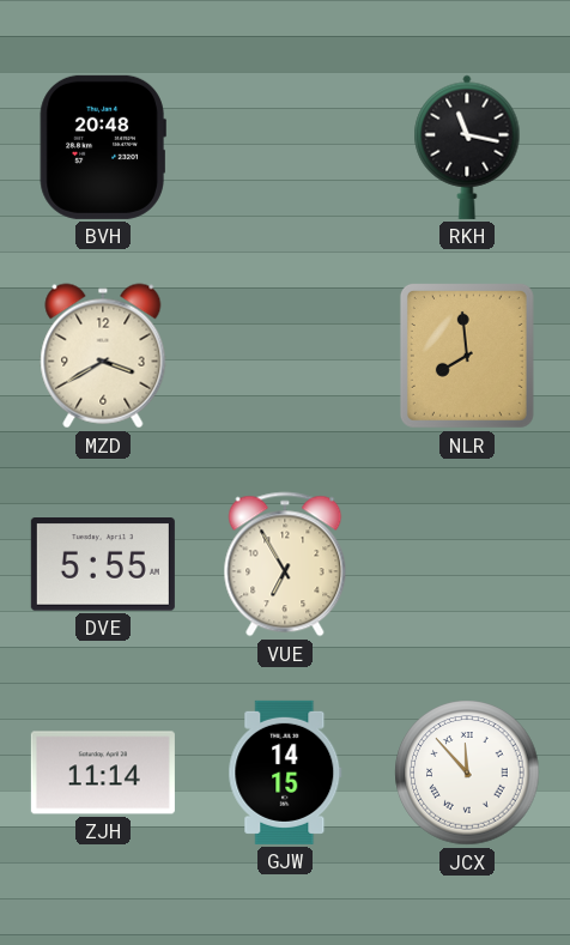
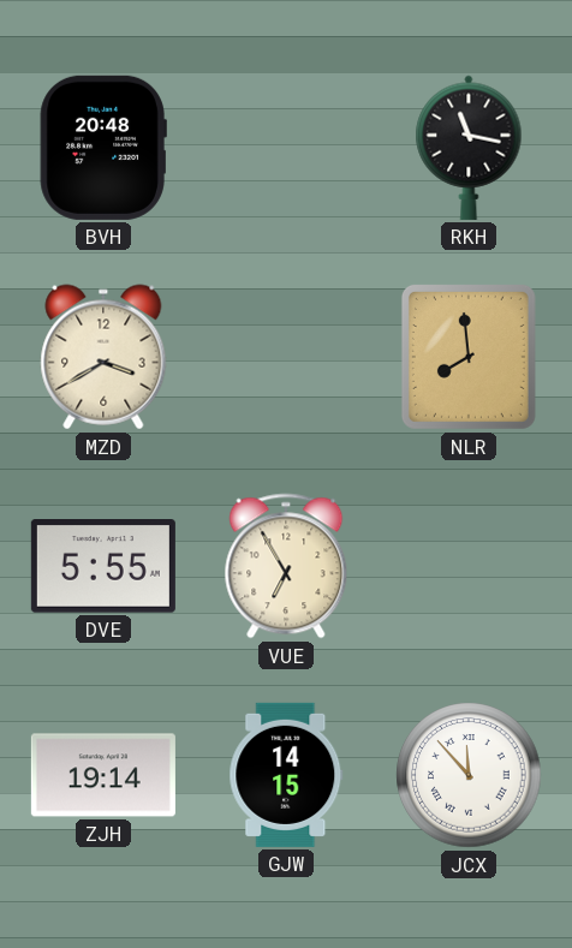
ZJH: 11:14 -> 19:14
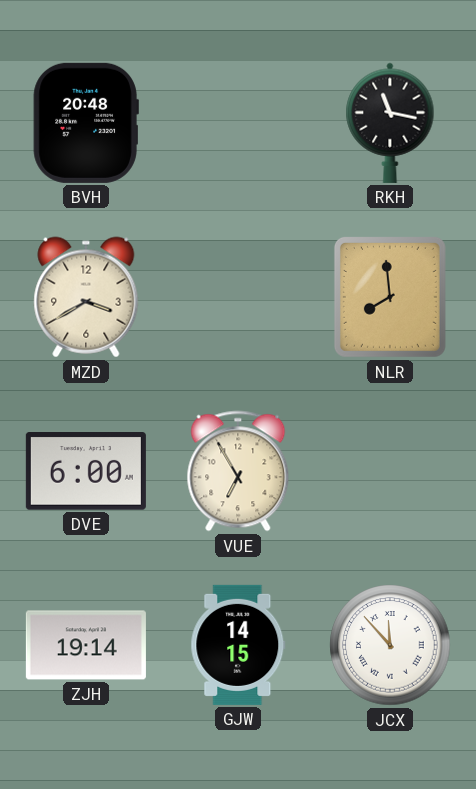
DVE: 5:55 -> 6:00
